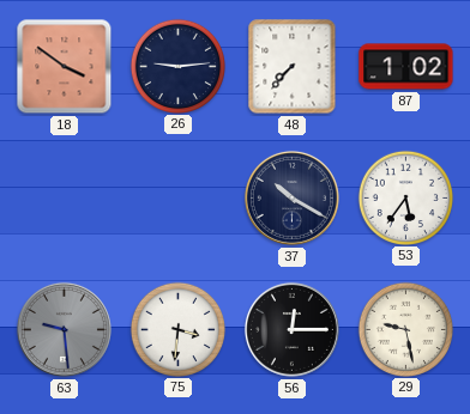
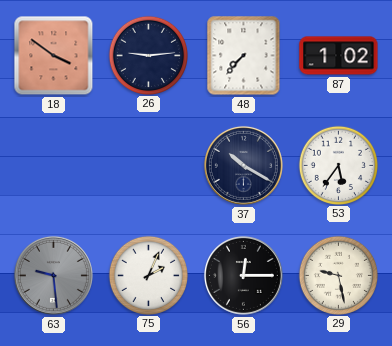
75: 3:31 -> 2:04
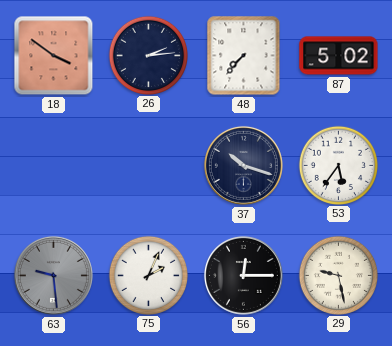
26: 9:14 -> 2:14
87: 1:02 -> 5:02
37: 10:20 -> 10:18
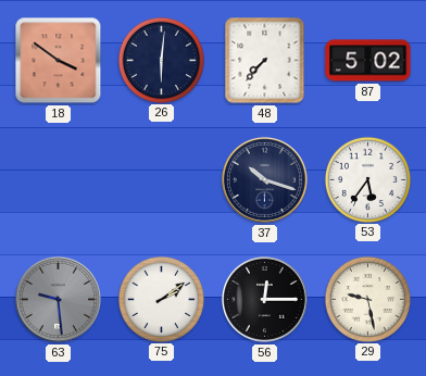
26: 2:14 -> 6:01
75: 2:04 -> 2:09
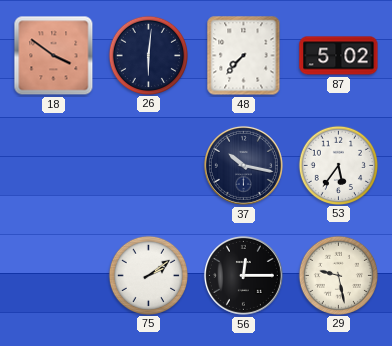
37: 10:18 -> 10:17
63: 9:29 -> none
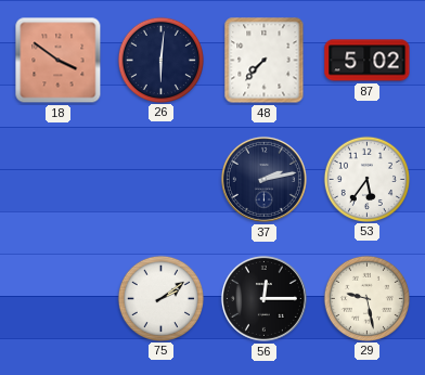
37: 10:17 -> 2:13
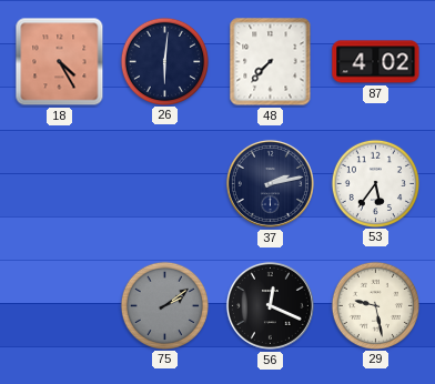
18: 3:51 -> 4:25
87: 5:02 -> 4:02
75 dial: white -> grey
56: 12:15 -> 12:19
